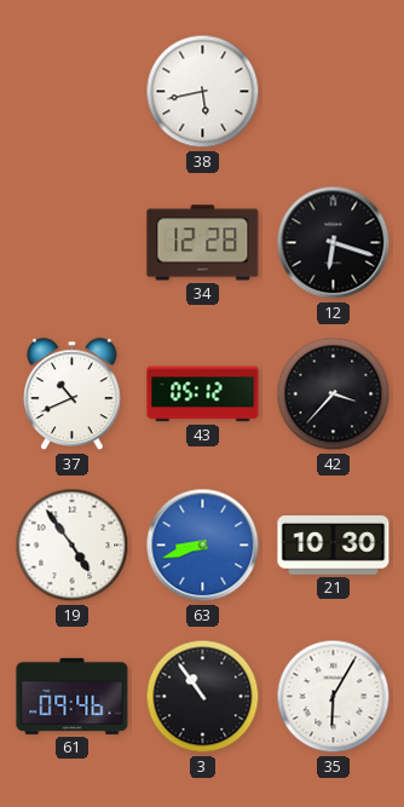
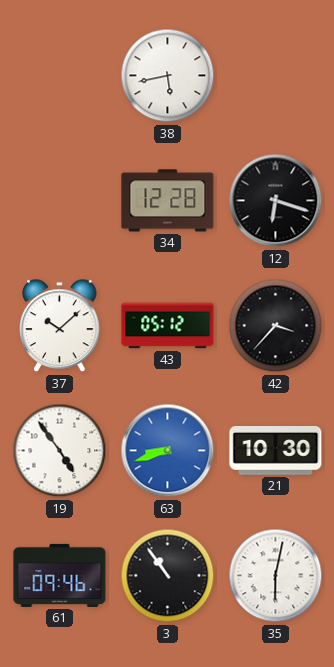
37: 10:41 -> 10:08
35: 6:05 -> 6:02
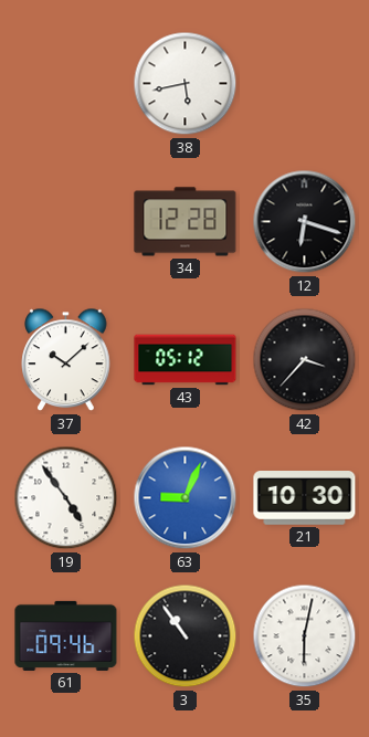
63: 8:42 -> 9:04
